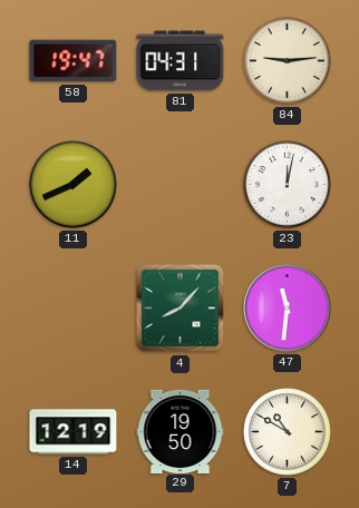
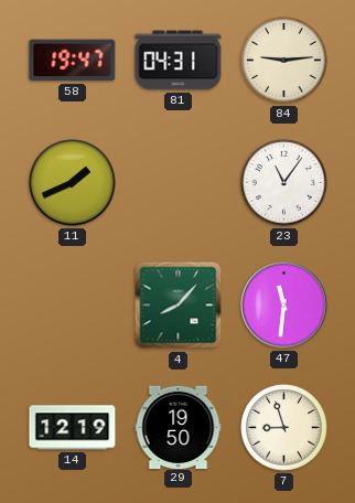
23: 12:02 -> 11:06
7: 10:50 -> 8:57
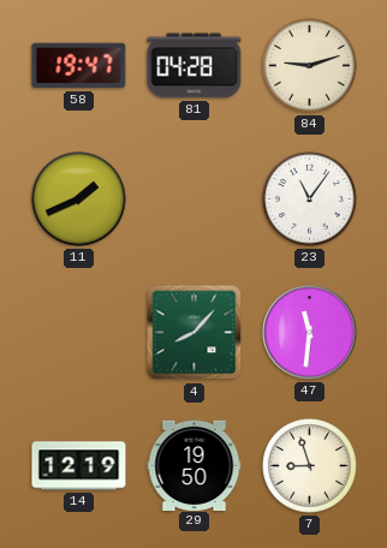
81: 04:31 -> 04:28
84: 9:14 -> 9:12
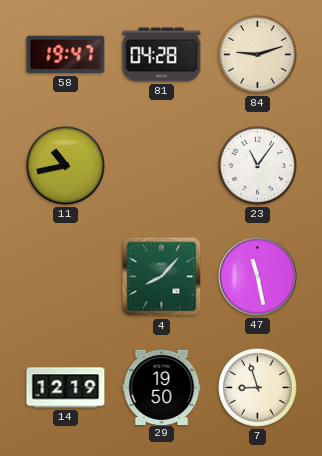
11: 1:41 -> 10:43
47: 11:31 -> 11:28
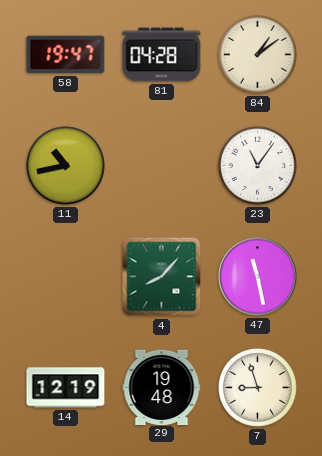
84: 9:12 -> 1:09
29: 19:50 -> 19:48
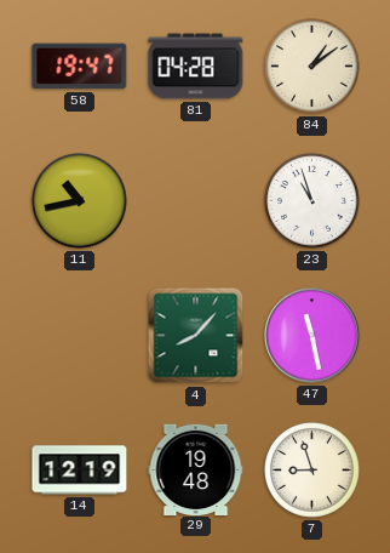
23: 11:06 -> 10:57
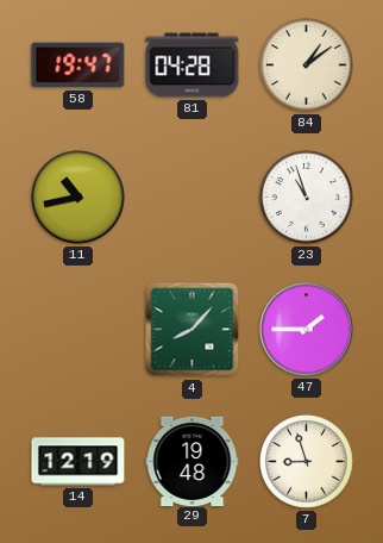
47: 11:28 -> 1:45
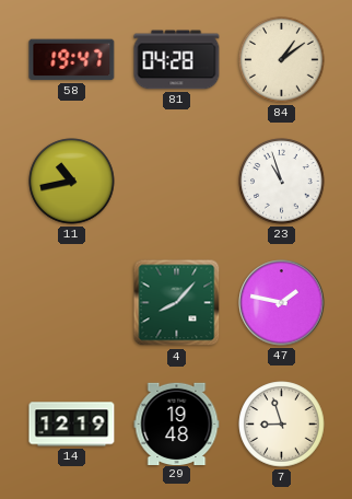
47: 1:45 -> 1:47
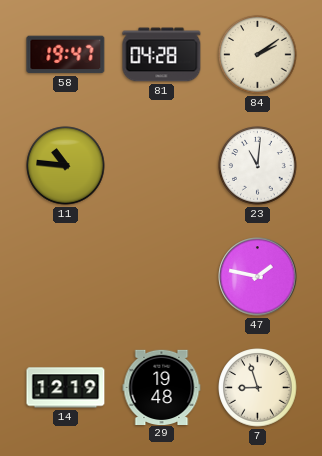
84: 1:09 -> 2:09
11: 10:43 -> 10:46
23: 10:57 -> 11:01
4: 8:07 -> none
